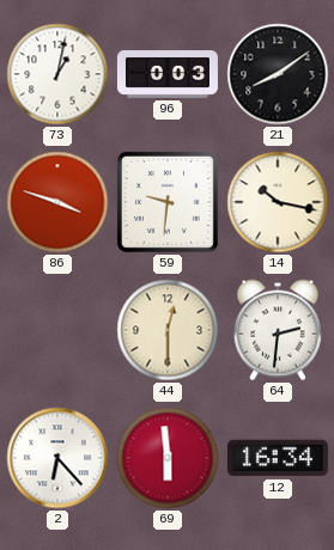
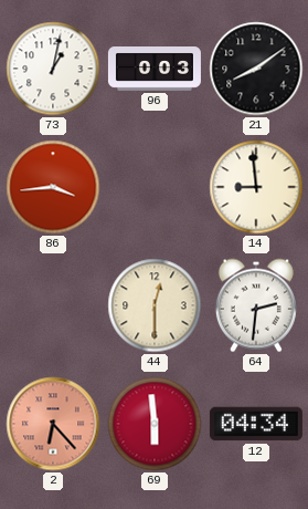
86: 3:48 -> 3:44
59: 9:31 -> none
14: 10:17 -> 8:59
2 dial: white -> salmon
12: 16:34 -> 04:34
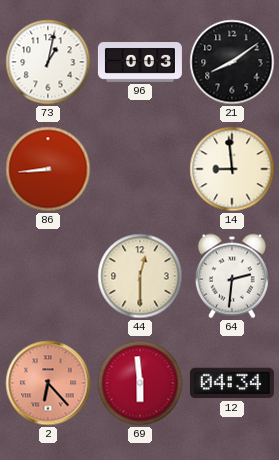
86: 3:44 -> 8:44
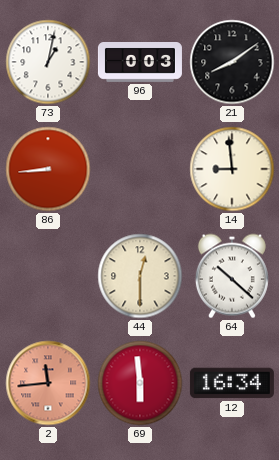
64: 2:31 -> 10:22
2: 6:23 -> 11:44
12: 04:34 -> 16:34
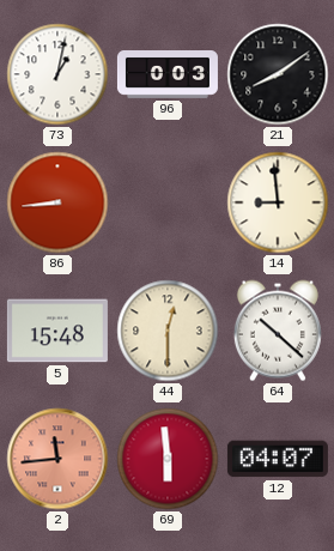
5: none -> 15:48
12: 16:34 -> 04:07
